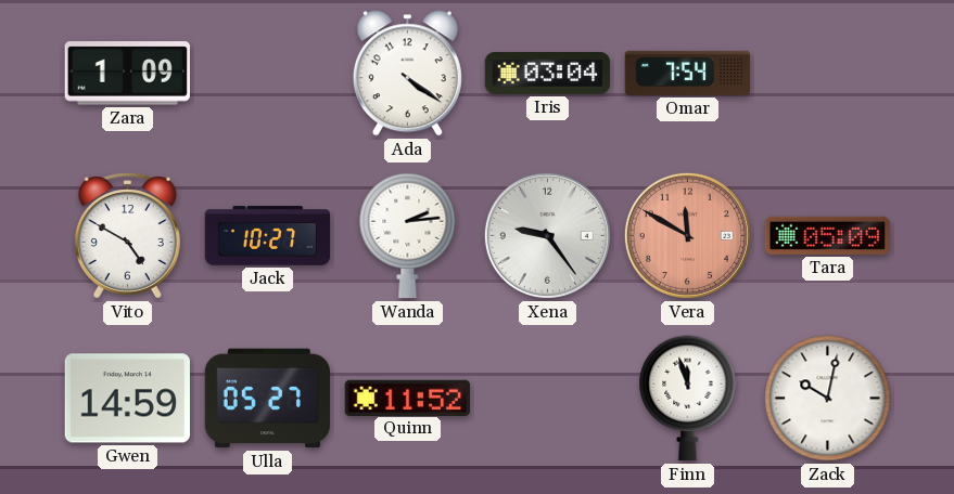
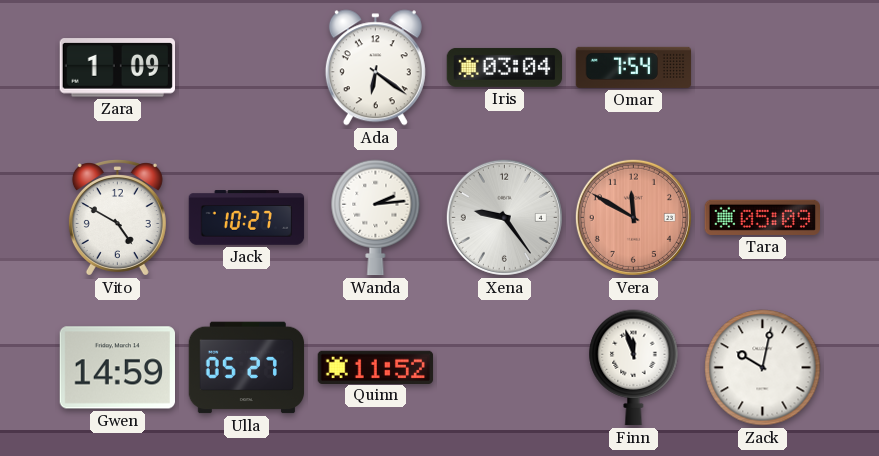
Ada: 4:21 -> 6:21
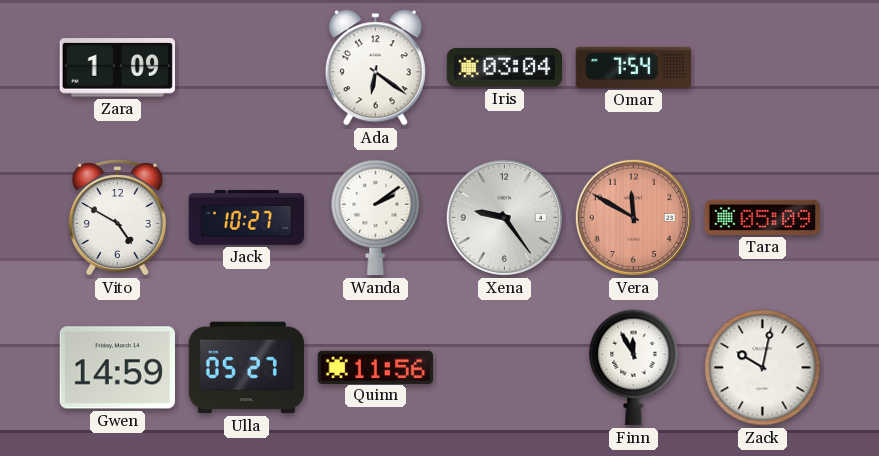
Wanda: 2:14 -> 2:09
Quinn: 11:52 -> 11:56
Finn: 11:57 -> 11:55
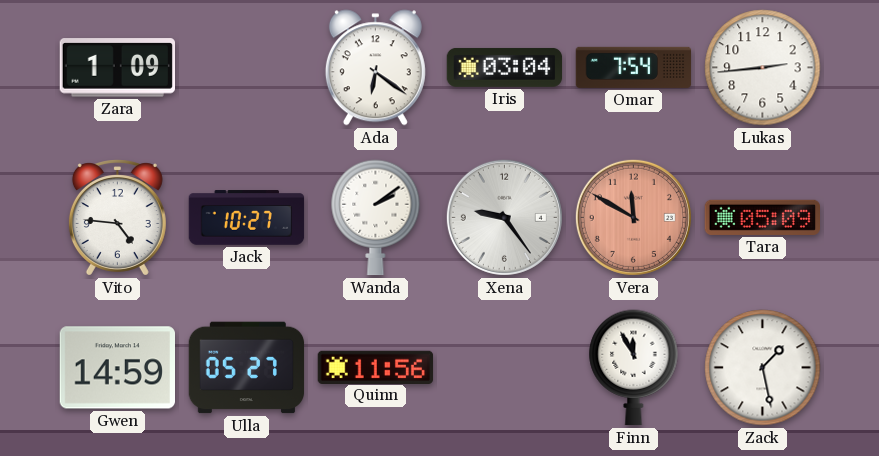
Lukas: none -> 2:44
Vito: 4:50 -> 4:46
Zack: 10:02 -> 1:28
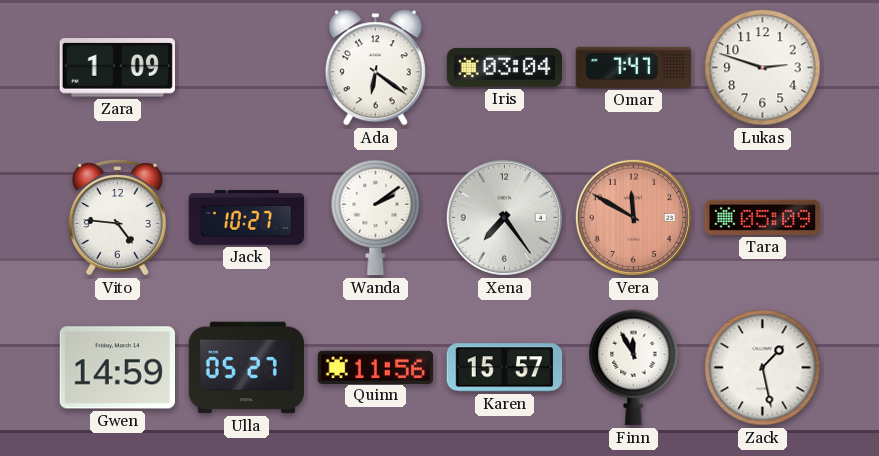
Omar: 7:54 -> 7:47
Lukas: 2:44 -> 2:48
Xena: 9:24 -> 7:24
Karen: none -> 15:57
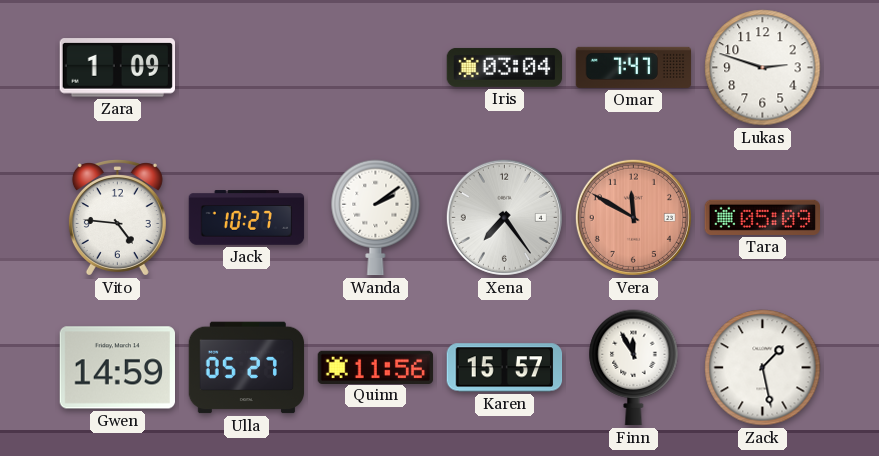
Ada: 6:21 -> none
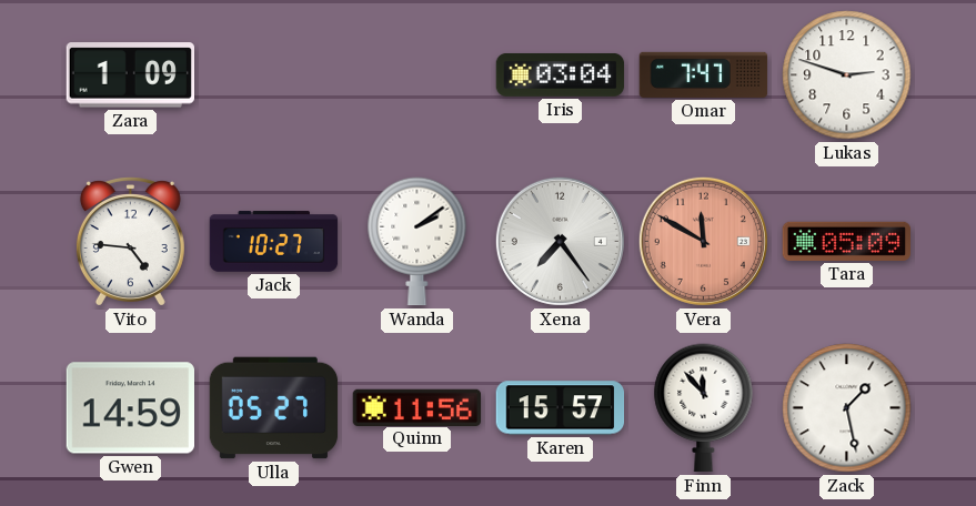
Finn: 11:55 -> 11:53
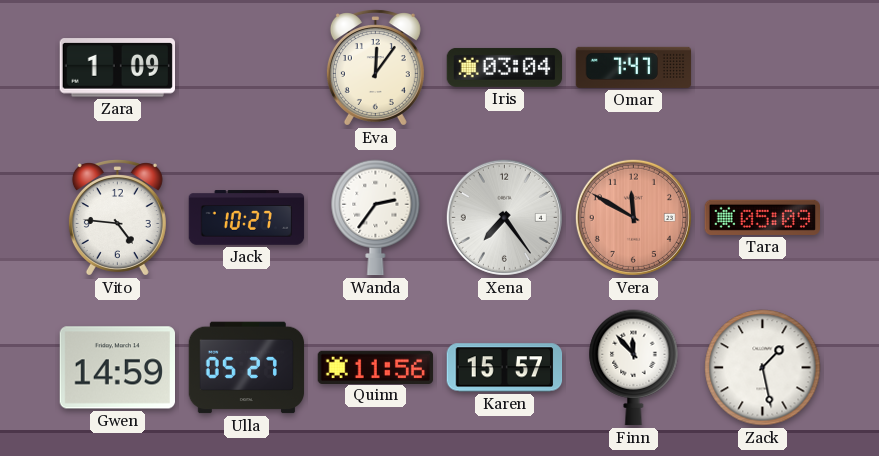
Eva: none -> 12:06
Lukas: 2:48 -> none
Wanda: 2:09 -> 2:36
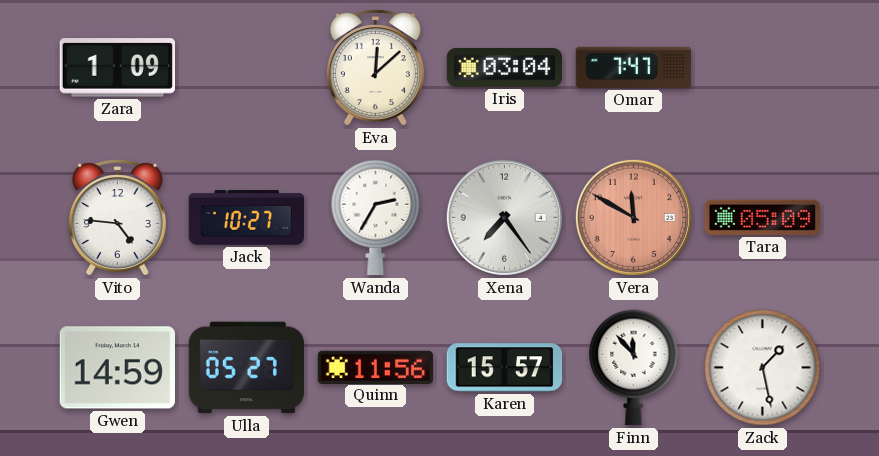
Eva: 12:06 -> 12:08
Wanda: 2:36 -> 2:35
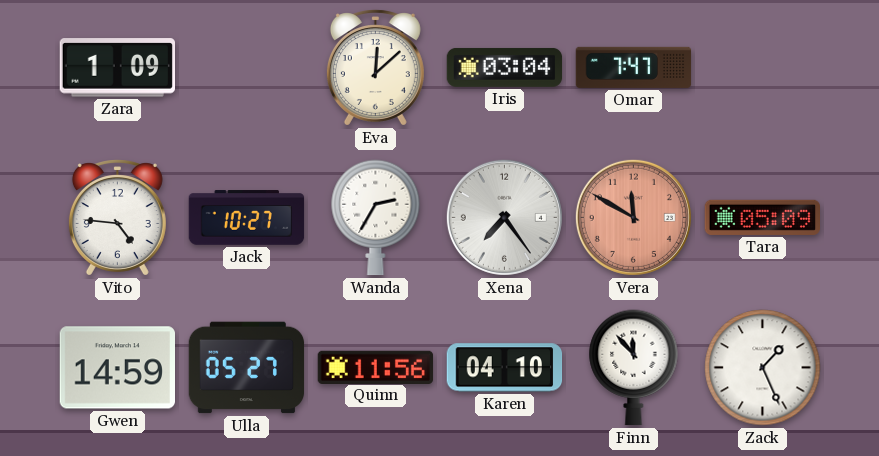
Karen: 15:57 -> 04:10
Zack: 1:28 -> 1:26
